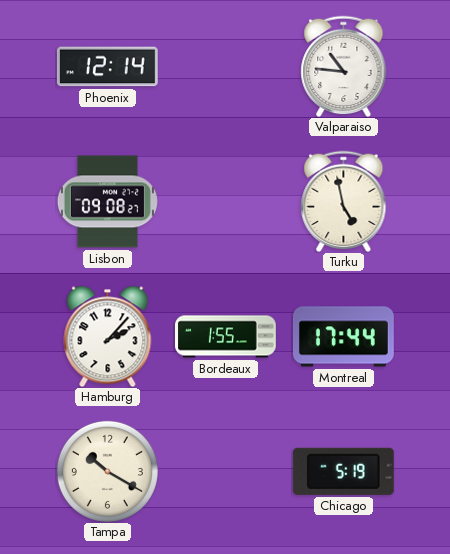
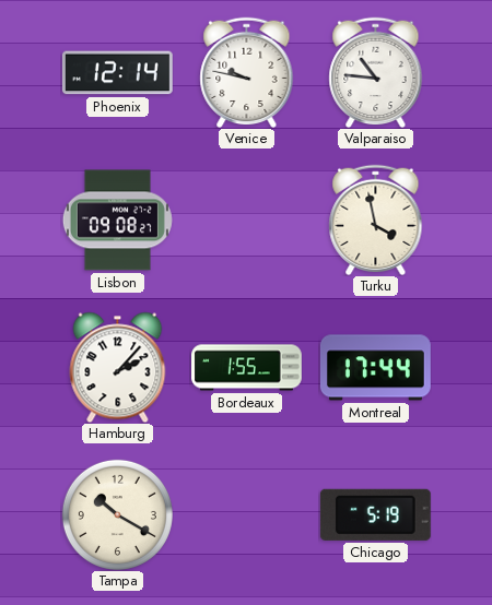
Venice: none -> 9:47
Turku: 4:58 -> 3:58
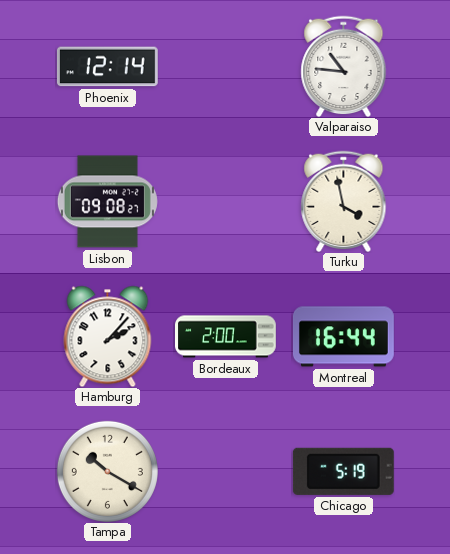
Venice: 9:47 -> none
Bordeaux: 1:55 -> 2:00
Montreal: 17:44 -> 16:44
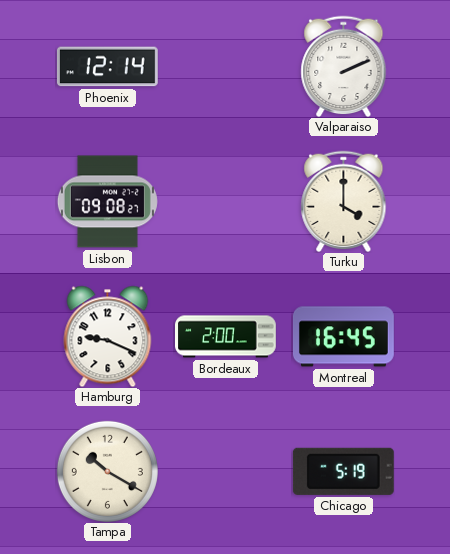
Valparaiso: 10:46 -> 2:11
Turku: 3:58 -> 4:00
Hamburg: 2:07 -> 9:19
Montreal: 16:44 -> 16:45
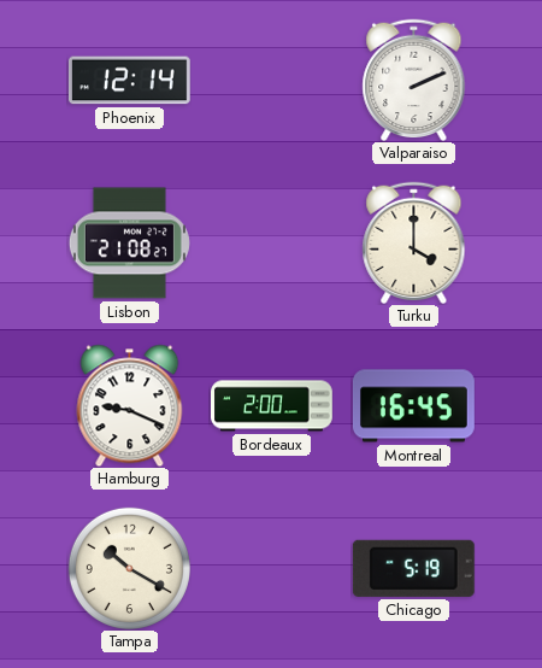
Lisbon: 09:08 -> 21:08
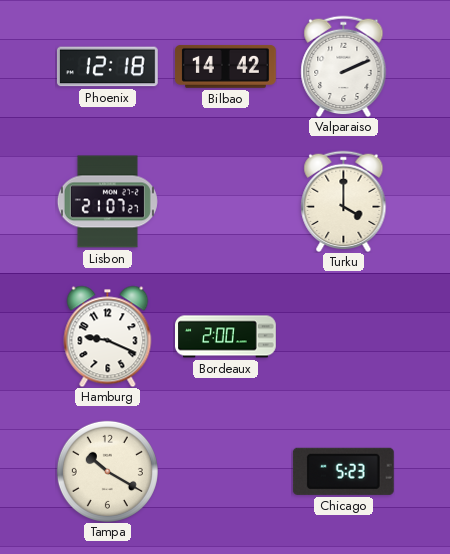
Phoenix: 12:14 -> 12:18
Bilbao: none -> 14:42
Lisbon: 21:08 -> 21:07
Montreal: 16:45 -> none
Chicago: 5:19 -> 5:23
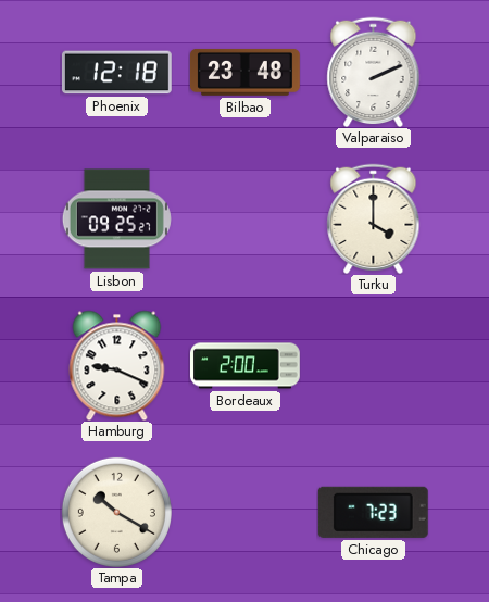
Bilbao: 14:42 -> 23:48
Lisbon: 21:07 -> 09:25
Chicago: 5:23 -> 7:23
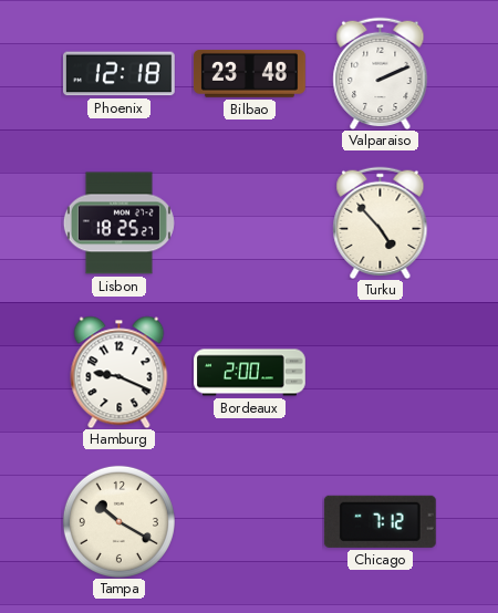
Lisbon: 09:25 -> 18:25
Turku: 4:00 -> 4:53
Chicago: 7:23 -> 7:12
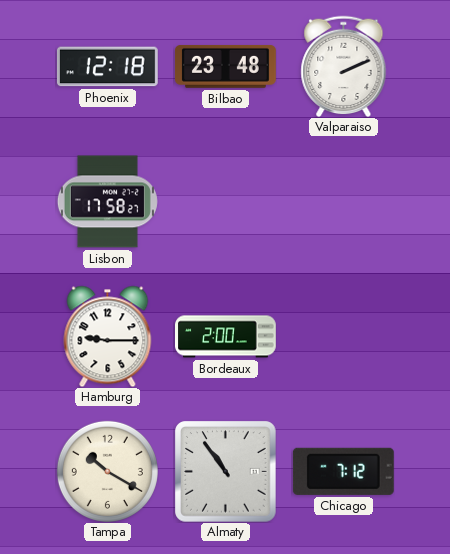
Lisbon: 18:25 -> 17:58
Turku: 4:53 -> none
Hamburg: 9:19 -> 9:15
Almaty: none -> 10:54
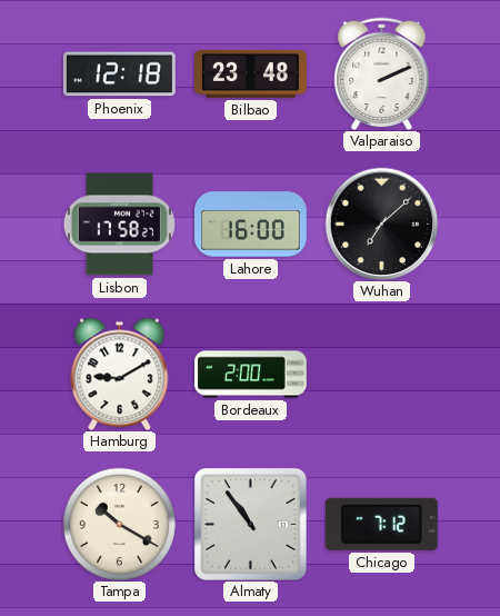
Lahore: none -> 16:00
Wuhan: none -> 7:08
Hamburg: 9:15 -> 9:10
